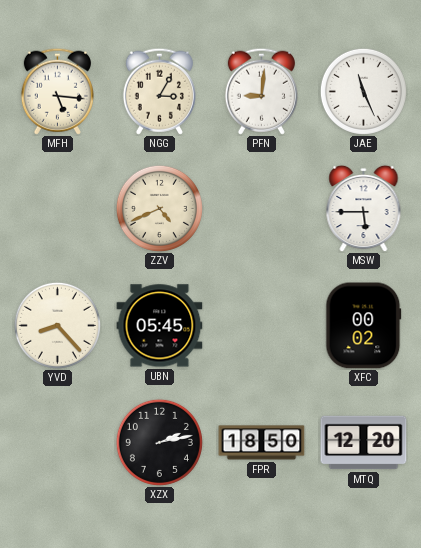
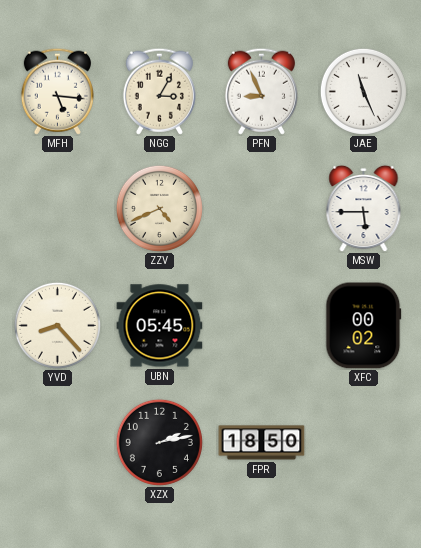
PFN: 9:01 -> 8:56
MTQ: 12:20 -> none
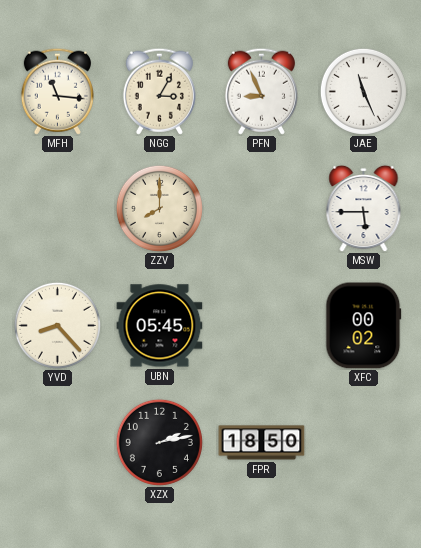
MFH: 5:16 -> 11:16
ZZV: 4:41 -> 8:00
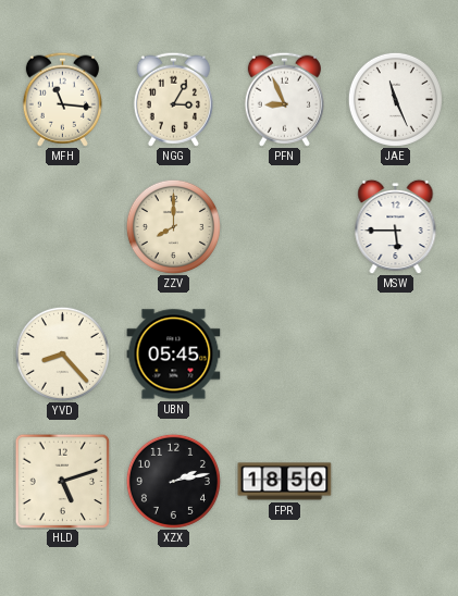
XFC: 00:02 -> none
HLD: none -> 5:12
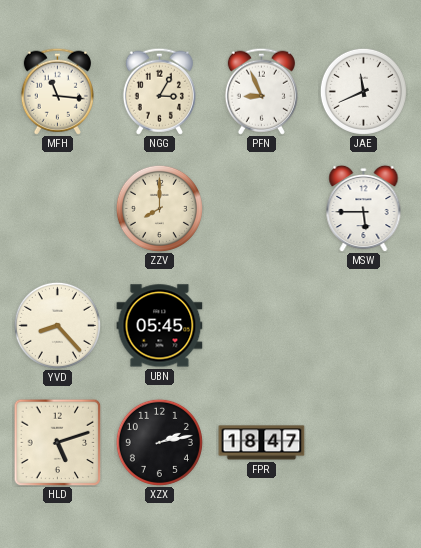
JAE: 11:26 -> 11:41
FPR: 18:50 -> 18:47
